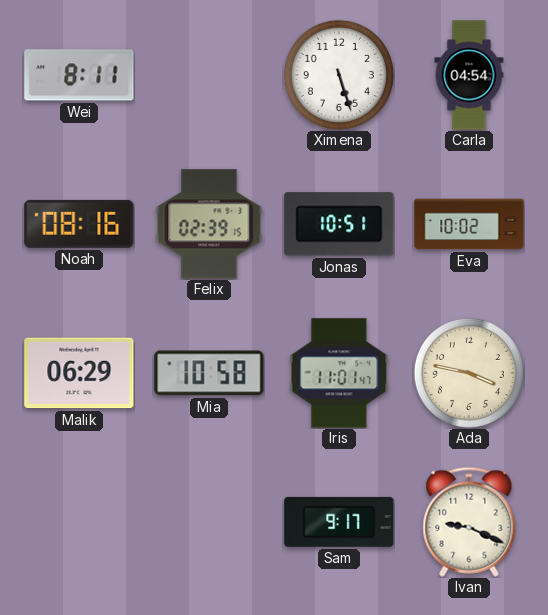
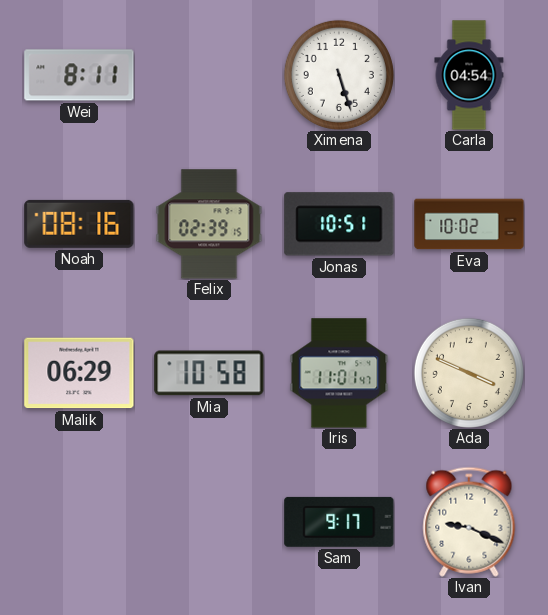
Ada: 3:47 -> 3:49
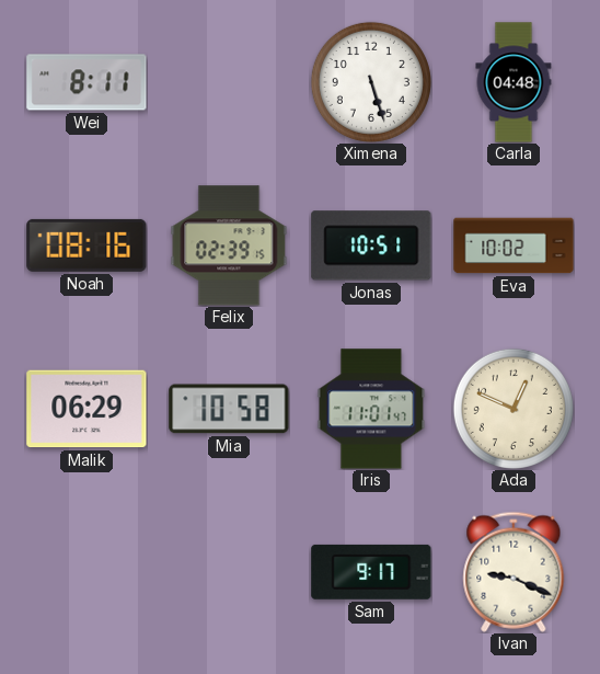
Carla: 04:54 -> 04:48
Ada: 3:49 -> 12:49
